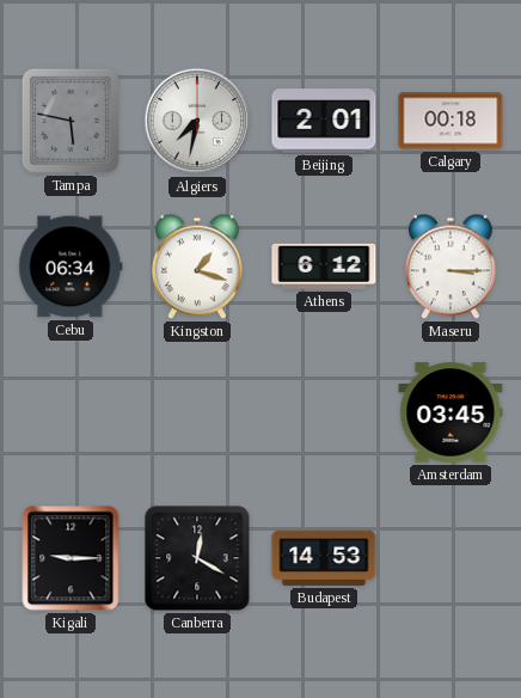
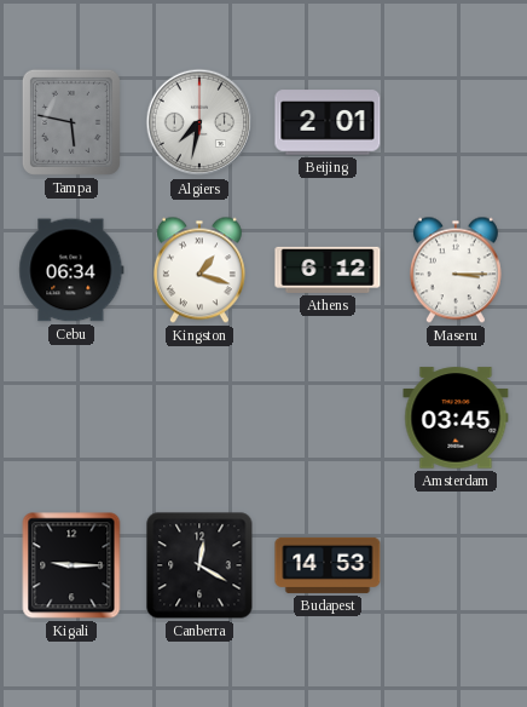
Calgary: 00:18 -> none
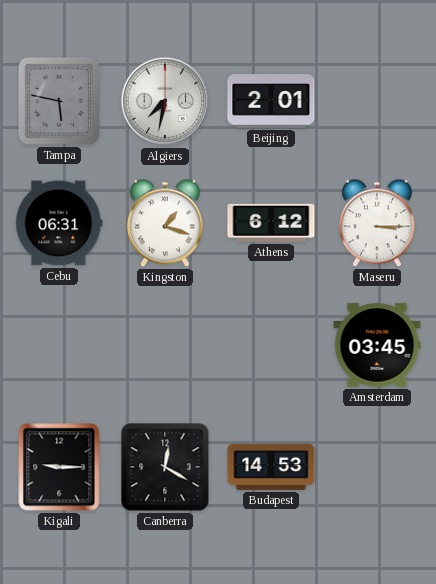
Cebu: 06:34 -> 06:31
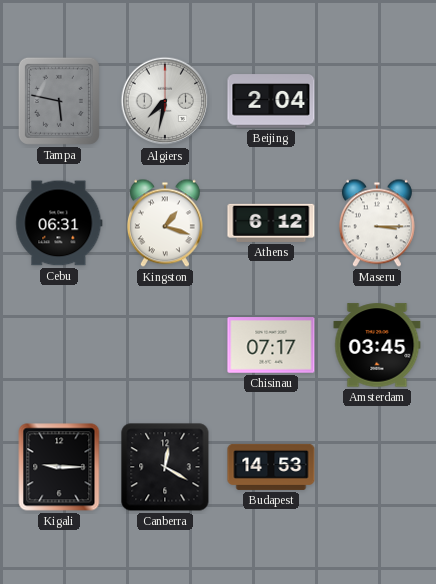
Beijing: 2:01 -> 2:04
Chisinau: none -> 07:17
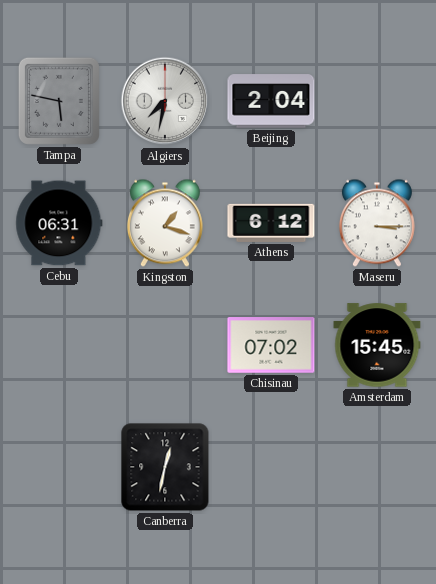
Chisinau: 07:17 -> 07:02
Amsterdam: 03:45 -> 15:45
Kigali: 9:15 -> none
Canberra: 12:20 -> 12:32
Budapest: 14:53 -> none
